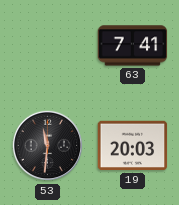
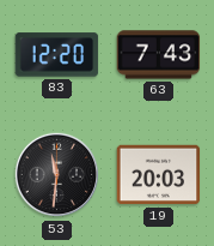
83: none -> 12:20
63: 7:41 -> 7:43
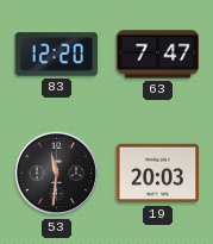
63: 7:43 -> 7:47
